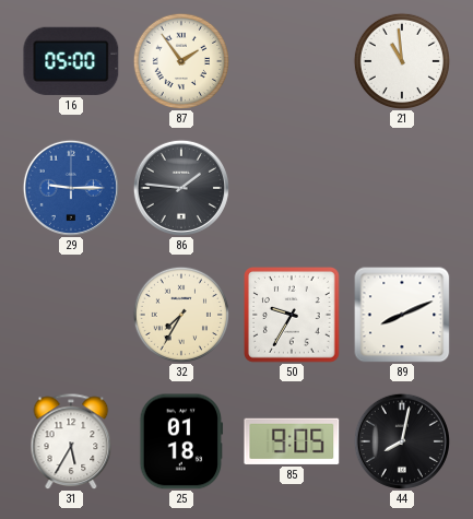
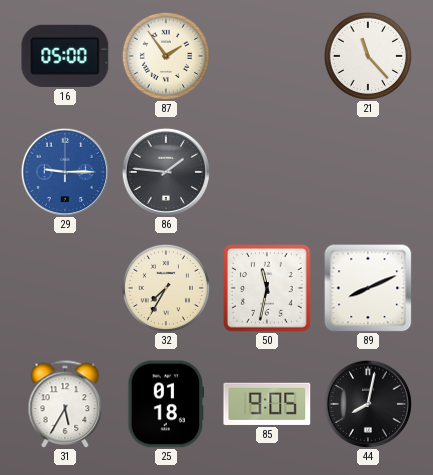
21: 10:59 -> 11:23
50: 9:35 -> 11:32
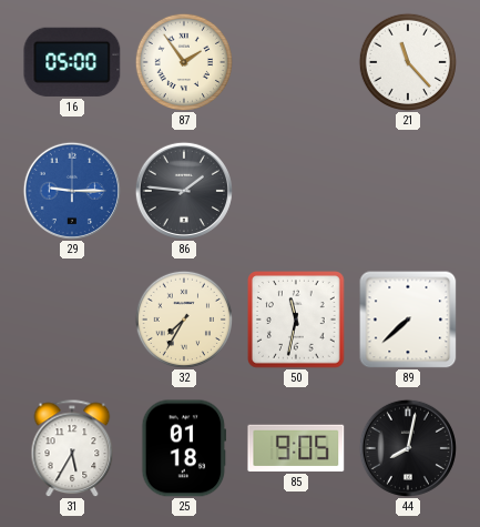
89: 8:11 -> 7:38
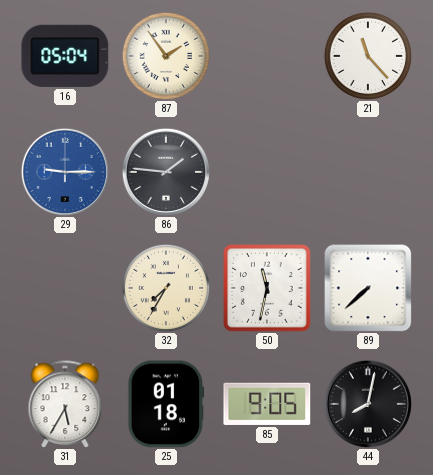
16: 05:00 -> 05:04
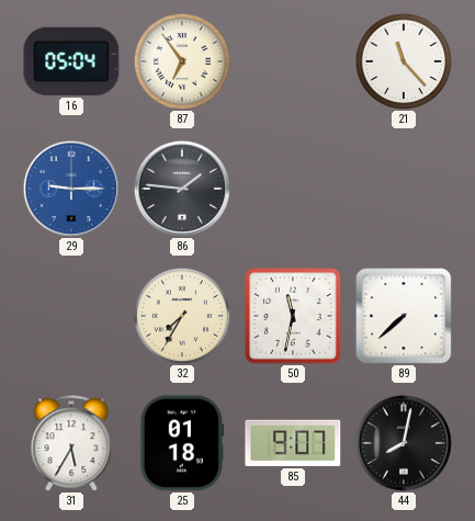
87: 1:54 -> 6:54
85: 9:05 -> 9:07
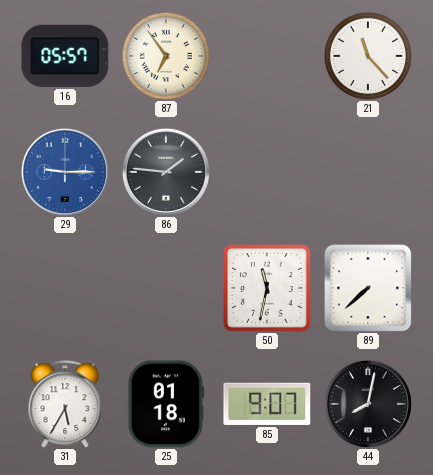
16: 05:04 -> 05:57
32: 7:35 -> none
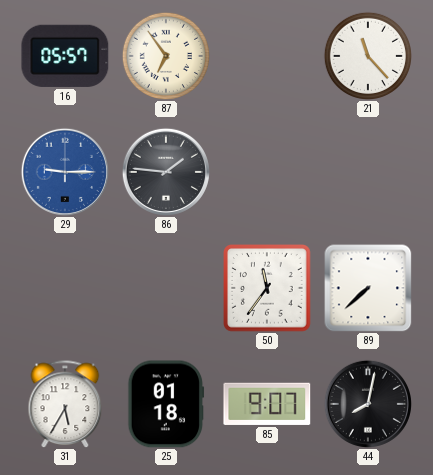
50: 11:32 -> 11:36
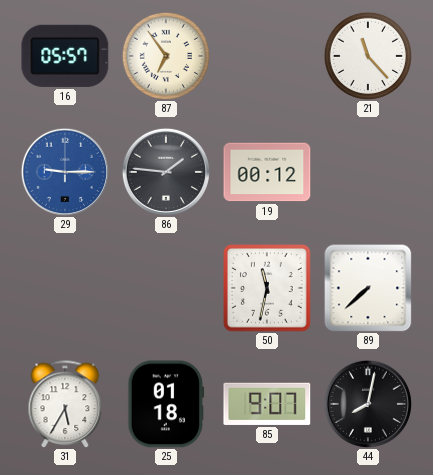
19: none -> 00:12
50: 11:36 -> 11:32
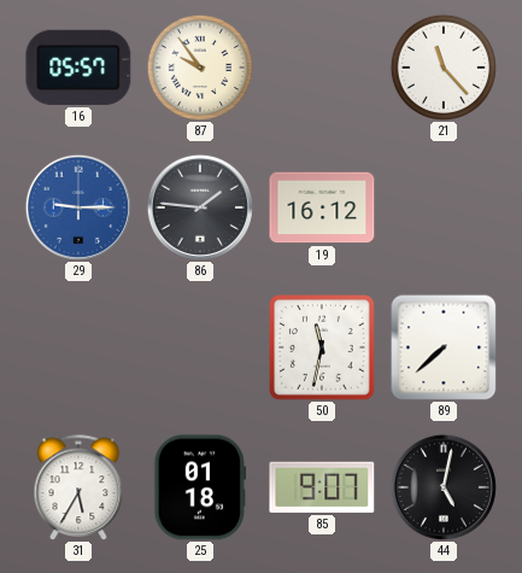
87: 6:54 -> 9:54
19: 00:12 -> 16:12
44: 8:02 -> 5:02
